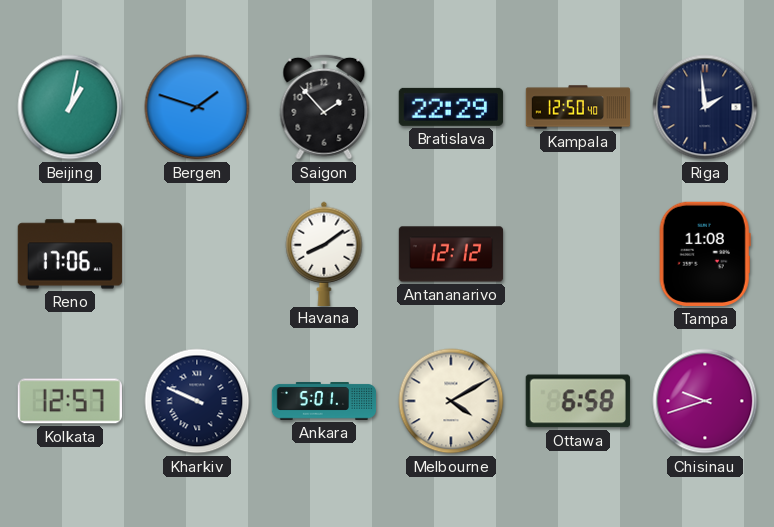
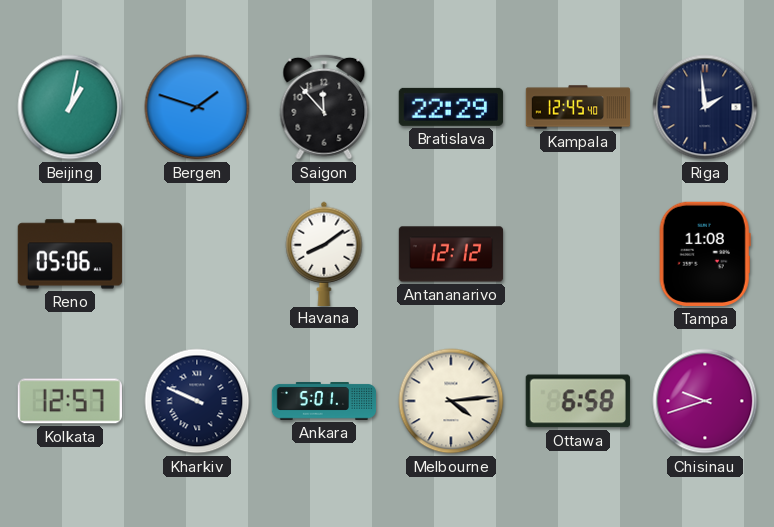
Saigon: 1:53 -> 11:53
Kampala: 12:50 -> 12:45
Reno: 17:06 -> 05:06
Melbourne: 4:10 -> 4:14
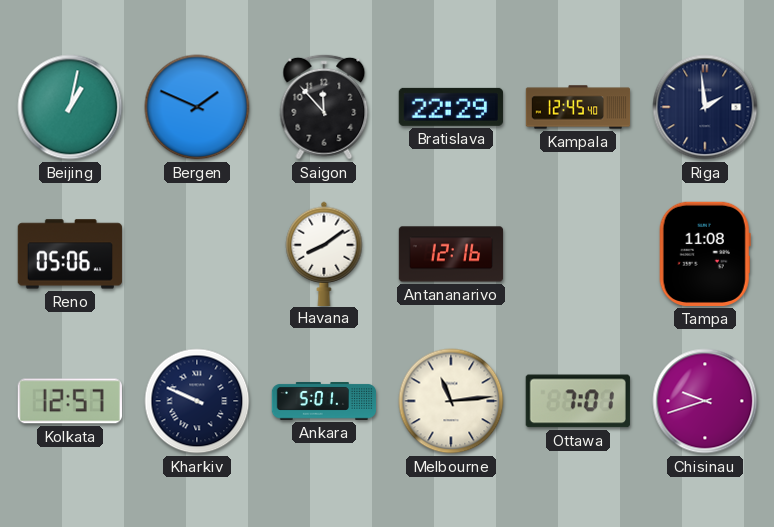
Bergen: 1:48 -> 1:49
Antananarivo: 12:12 -> 12:16
Melbourne: 4:14 -> 11:14
Ottawa: 6:58 -> 7:01
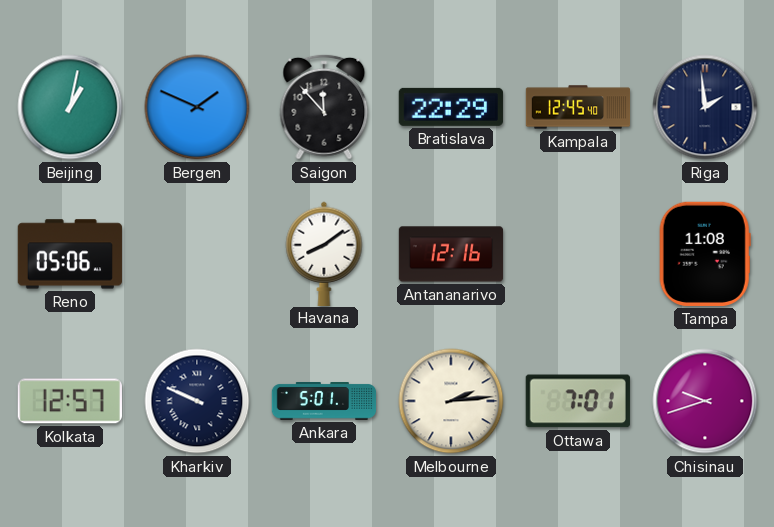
Melbourne: 11:14 -> 2:14
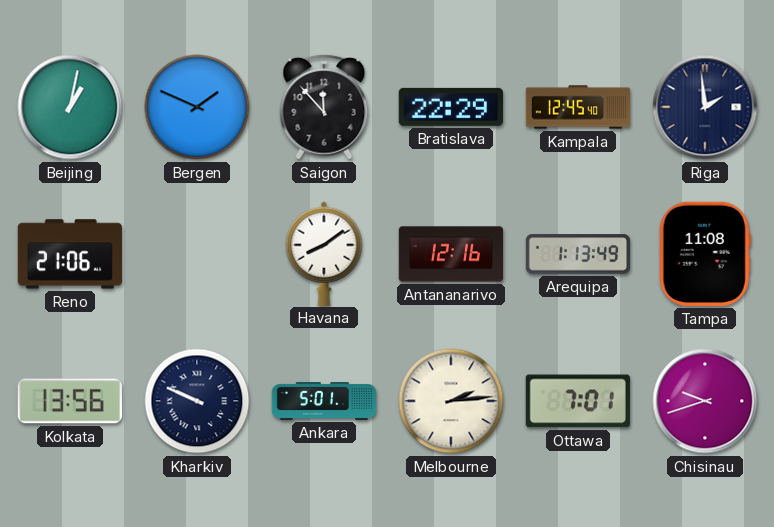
Reno: 05:06 -> 21:06
Arequipa: none -> 1:13
Kolkata: 12:57 -> 13:56
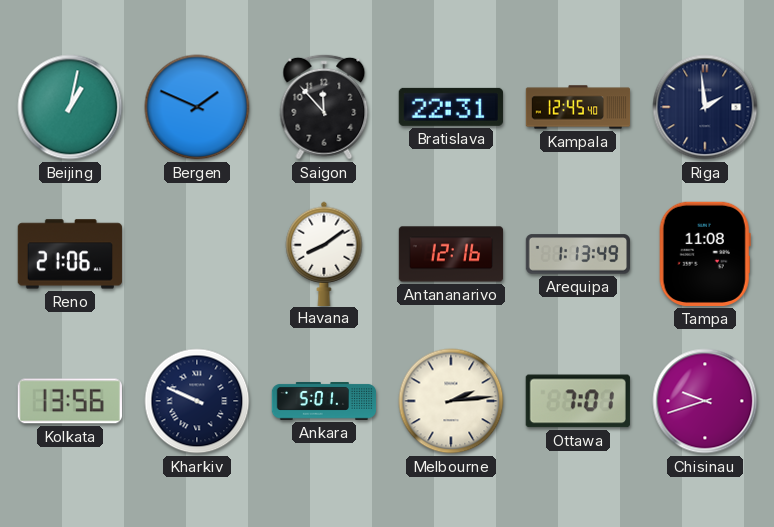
Bratislava: 22:29 -> 22:31
